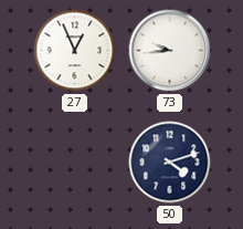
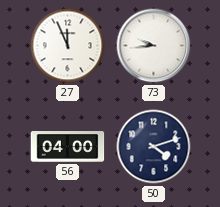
27: 12:56 -> 11:56
56: none -> 04:00
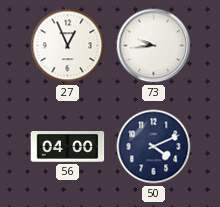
27: 11:56 -> 12:56
50: 4:12 -> 4:11
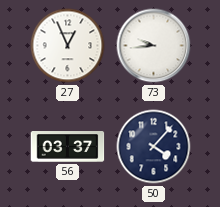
56: 04:00 -> 03:37
50: 4:11 -> 4:07
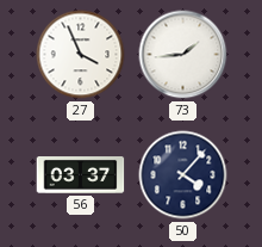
27: 12:56 -> 3:56
73: 9:44 -> 1:44
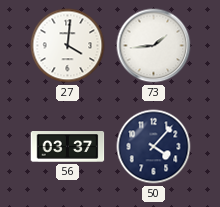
27: 3:56 -> 4:01
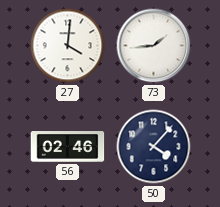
56: 03:37 -> 02:46
